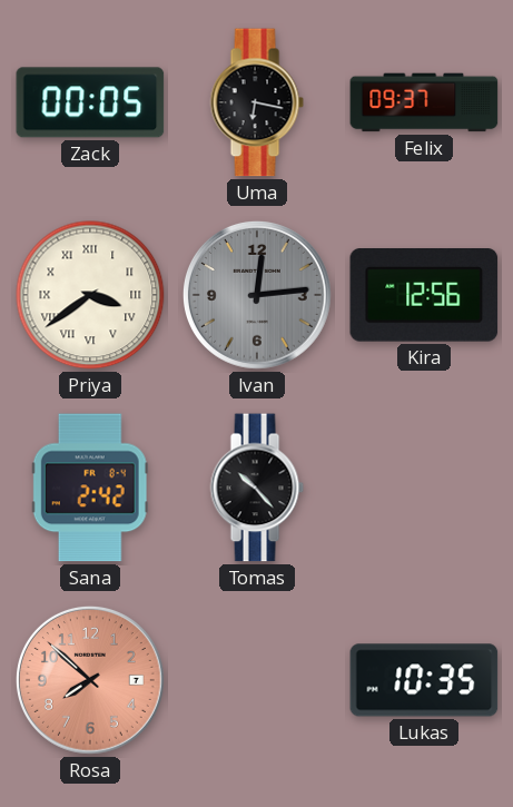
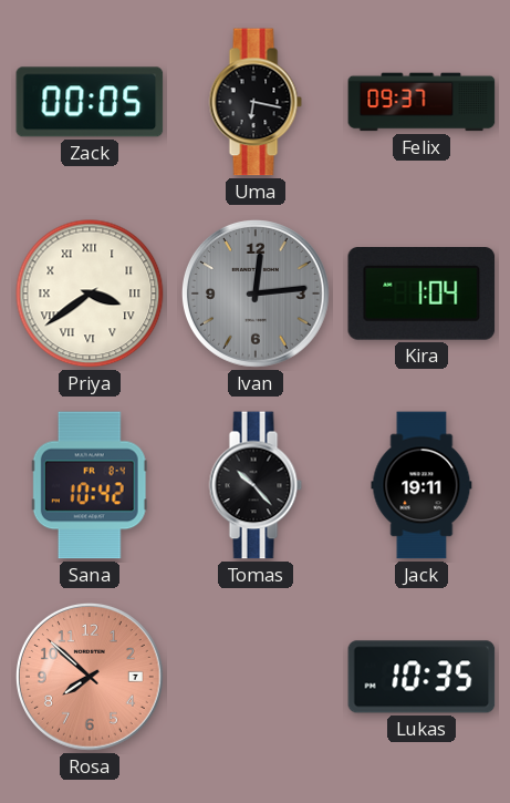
Kira: 12:56 -> 1:04
Sana: 2:42 -> 10:42
Jack: none -> 19:11
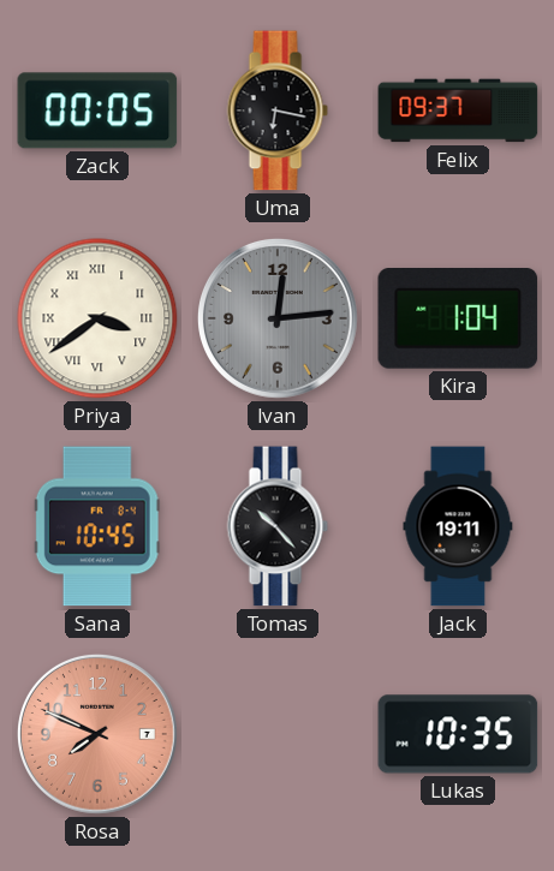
Sana: 10:42 -> 10:45
Rosa: 7:52 -> 7:49
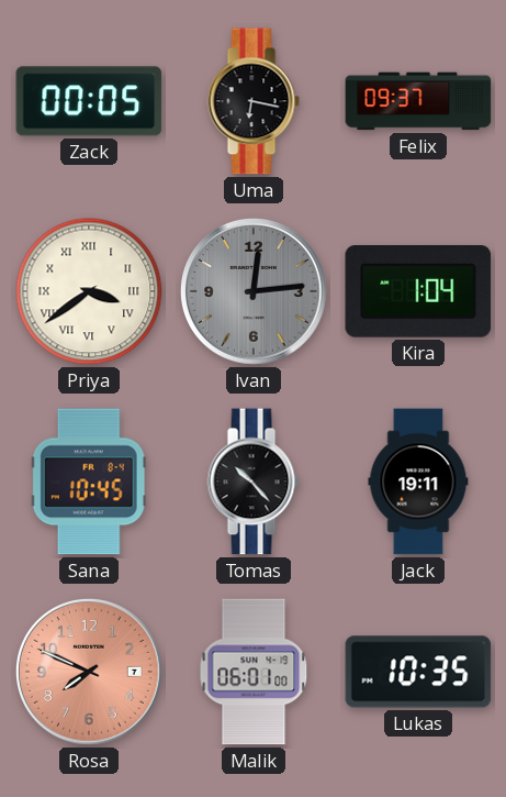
Malik: none -> 06:01
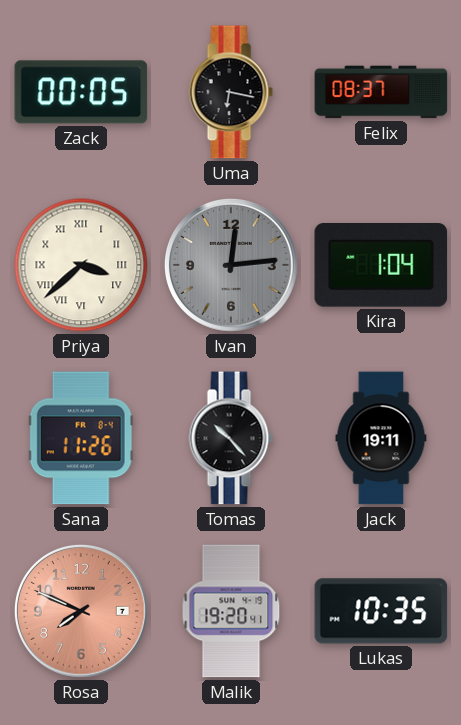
Felix: 09:37 -> 08:37
Priya: 3:39 -> 3:38
Sana: 10:45 -> 11:26
Malik: 06:01 -> 19:20
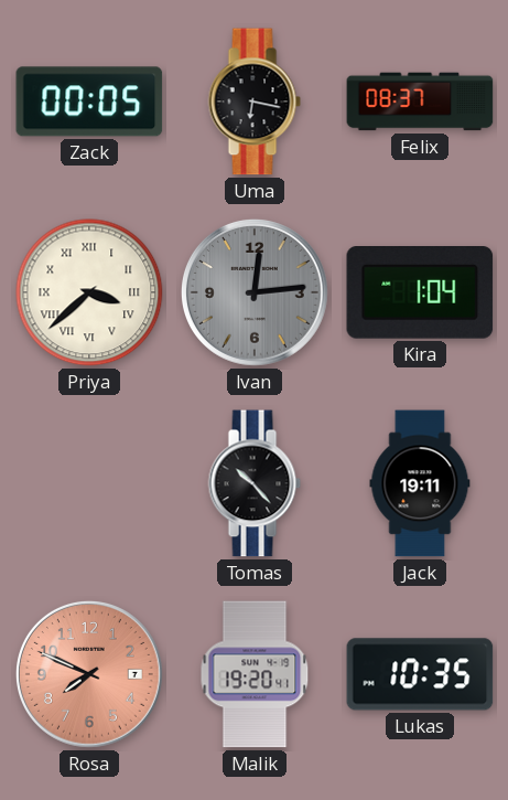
Sana: 11:26 -> none
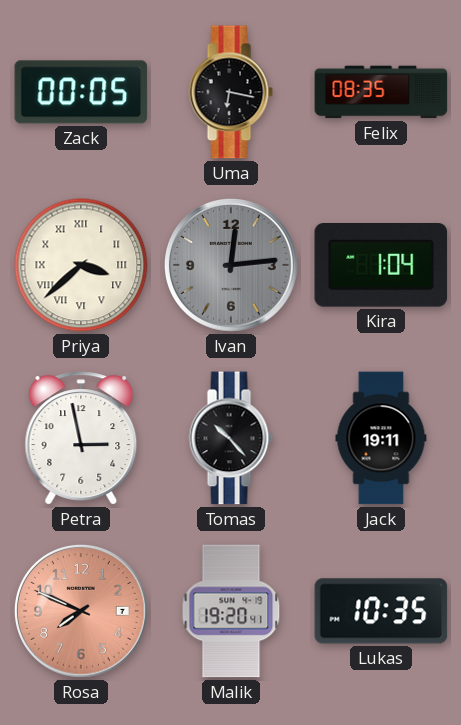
Felix: 08:37 -> 08:35
Petra: none -> 2:58
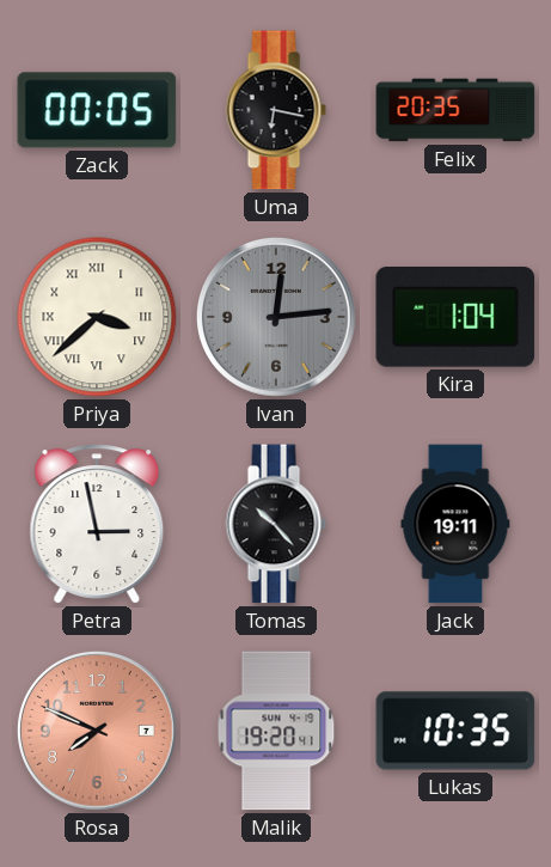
Felix: 08:35 -> 20:35
